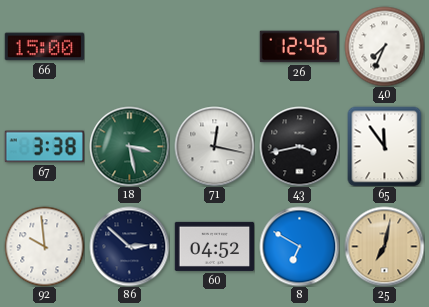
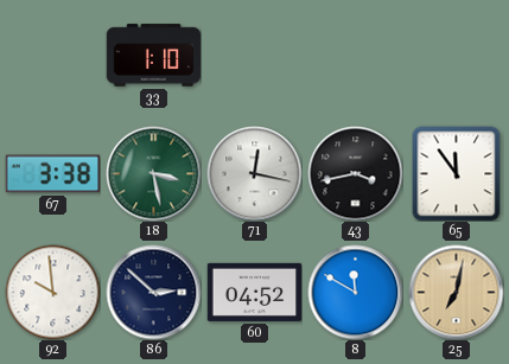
66: 15:00 -> none
33: none -> 1:10
26: 12:46 -> none
40: 7:34 -> none
8: 6:50 -> 11:50
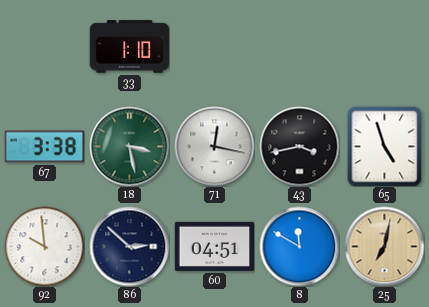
65: 11:54 -> 4:57
60: 04:52 -> 04:51
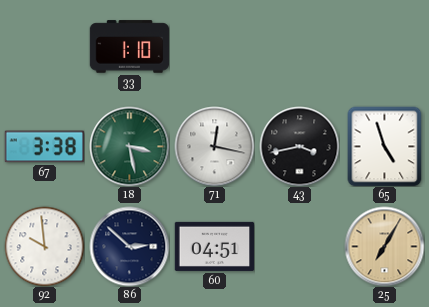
8: 11:50 -> none
25: 7:02 -> 7:05
